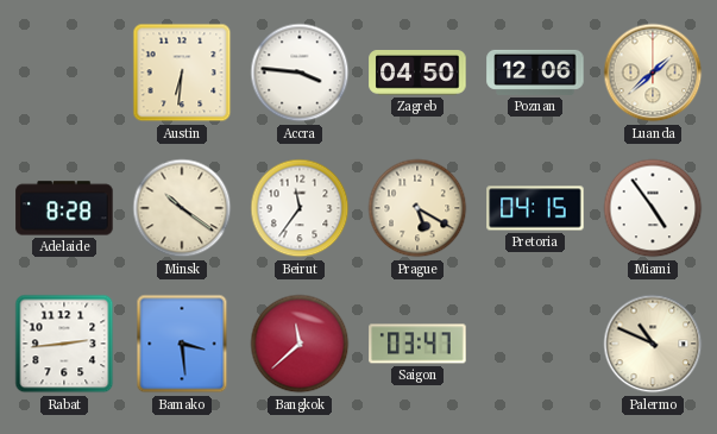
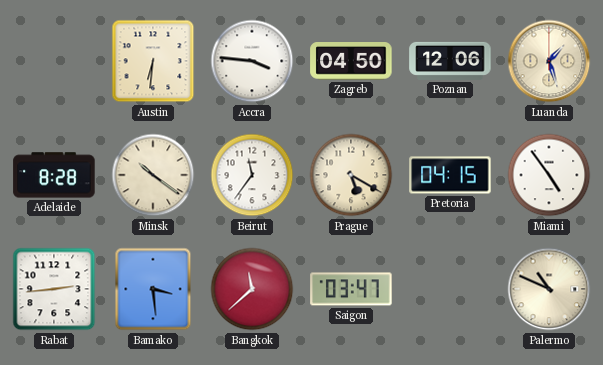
Luanda: 1:38 -> 1:27
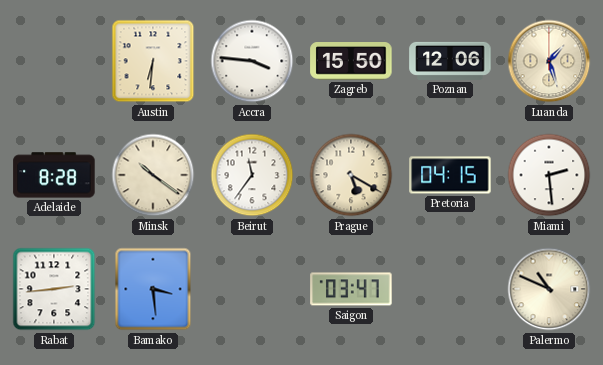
Zagreb: 04:50 -> 15:50
Miami: 4:54 -> 2:29
Bangkok: 11:38 -> none
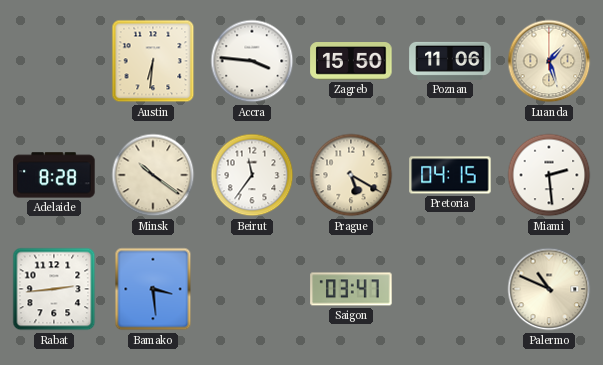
Poznan: 12:06 -> 11:06
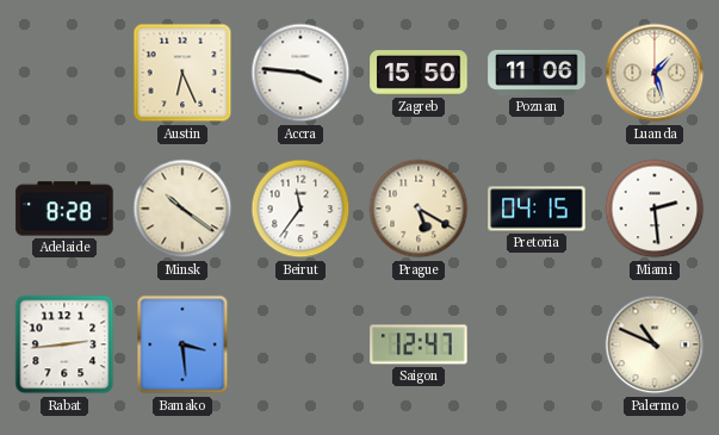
Austin: 6:31 -> 6:26
Saigon: 03:47 -> 12:47
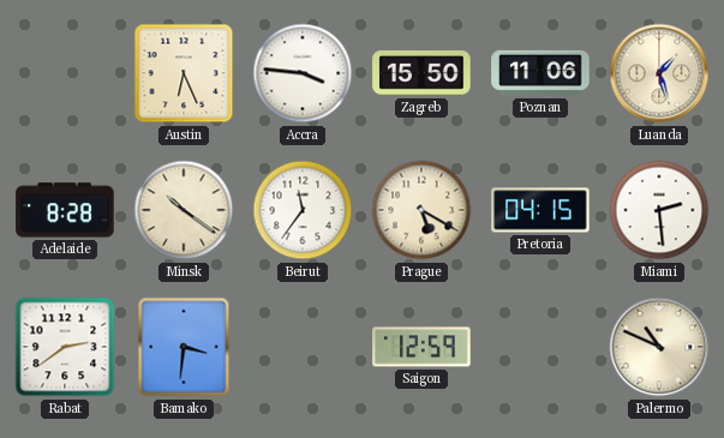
Rabat: 2:44 -> 2:39
Bamako: 3:29 -> 3:31
Saigon: 12:47 -> 12:59
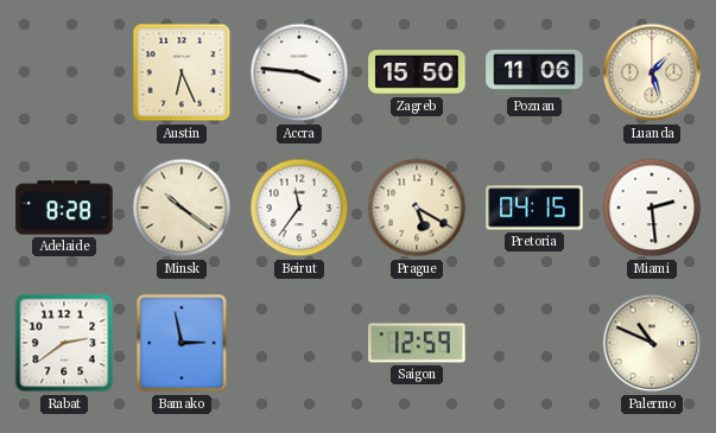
Bamako: 3:31 -> 2:58
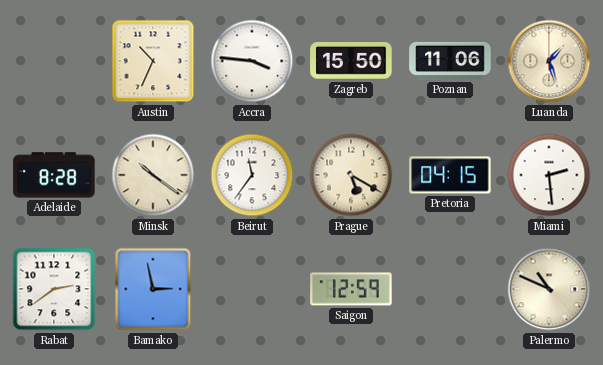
Austin: 6:26 -> 10:34
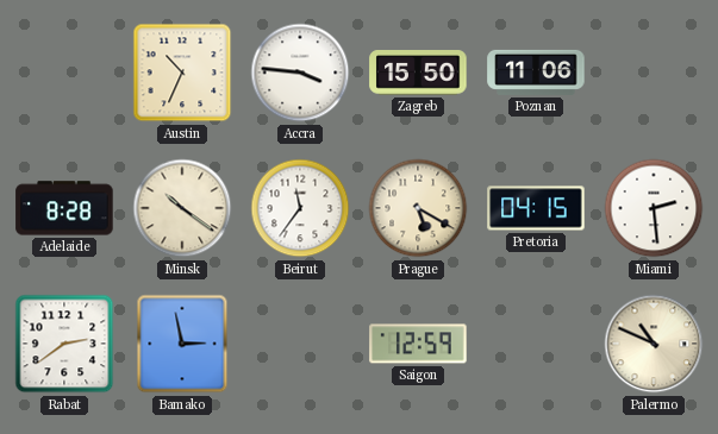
Luanda: 1:27 -> none
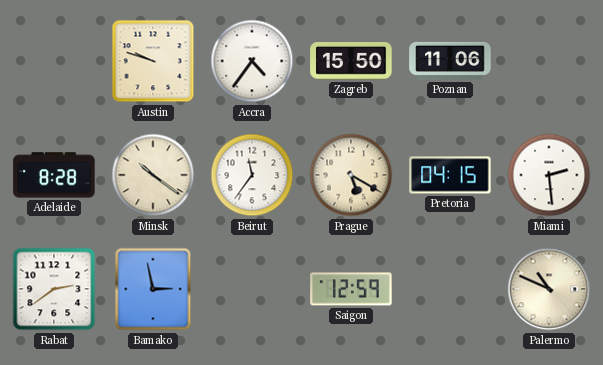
Austin: 10:34 -> 9:48
Accra: 3:46 -> 4:36
